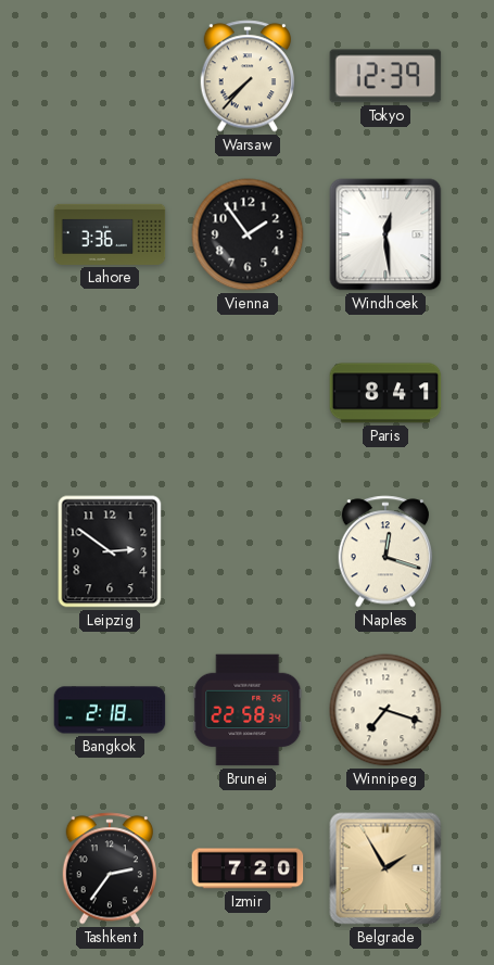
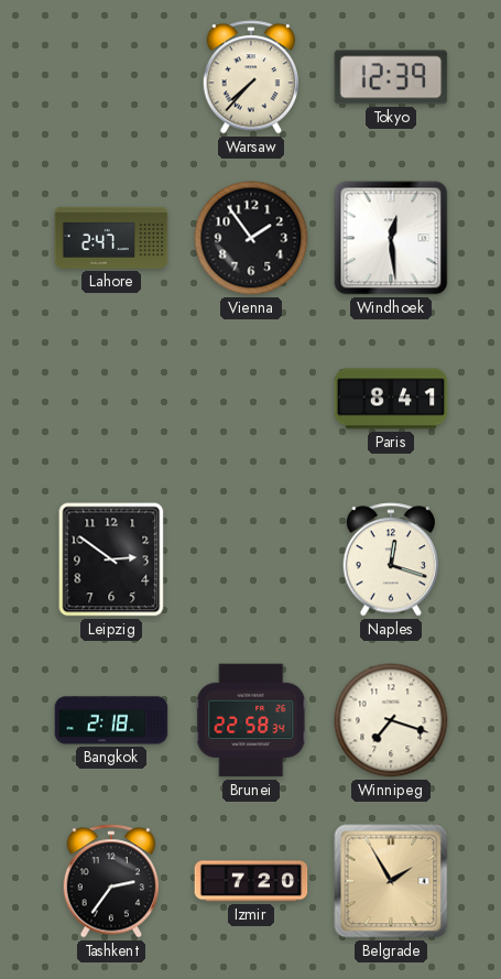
Lahore: 3:36 -> 2:47
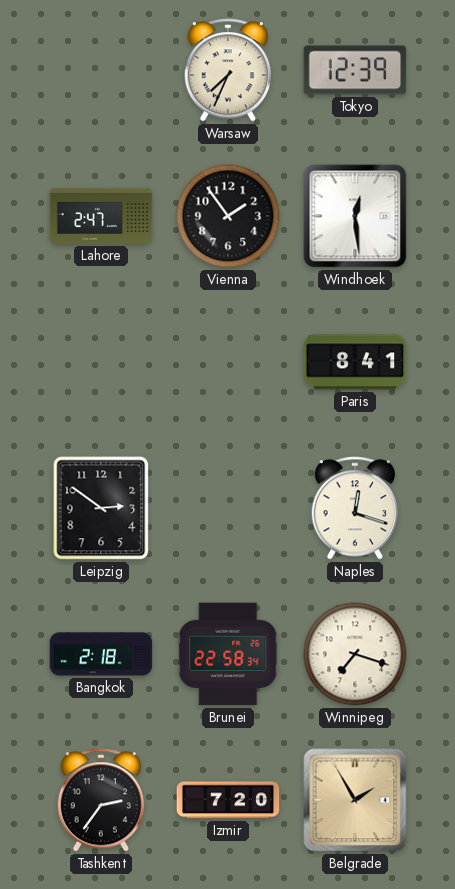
Warsaw: 7:37 -> 7:34
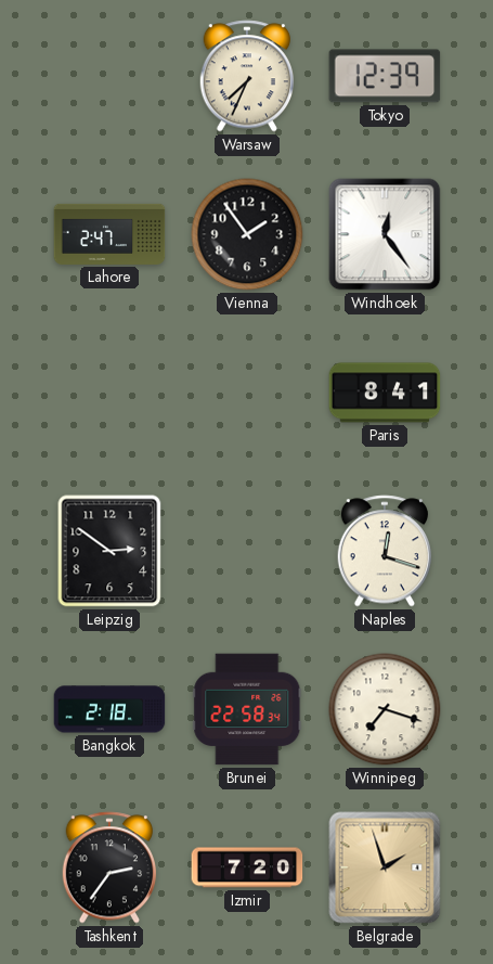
Windhoek: 12:29 -> 12:24
Belgrade: 1:55 -> 1:57
